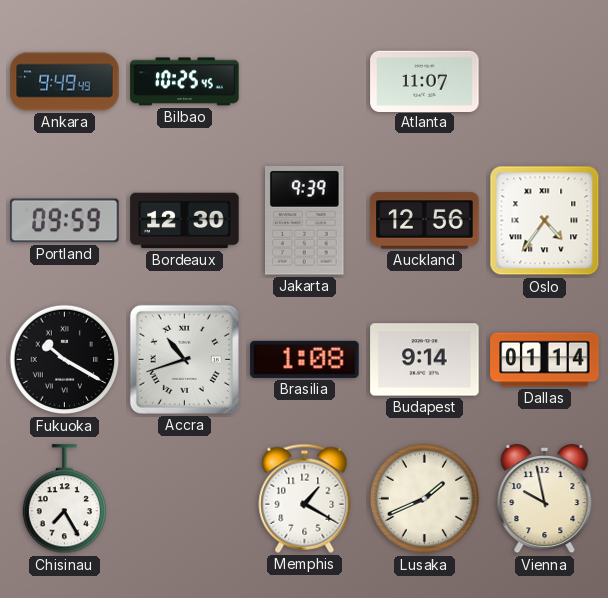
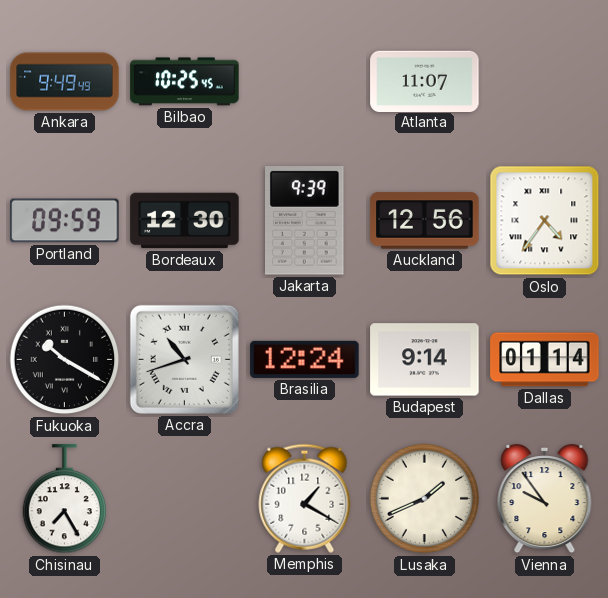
Brasilia: 1:08 -> 12:24
Vienna: 9:58 -> 9:54
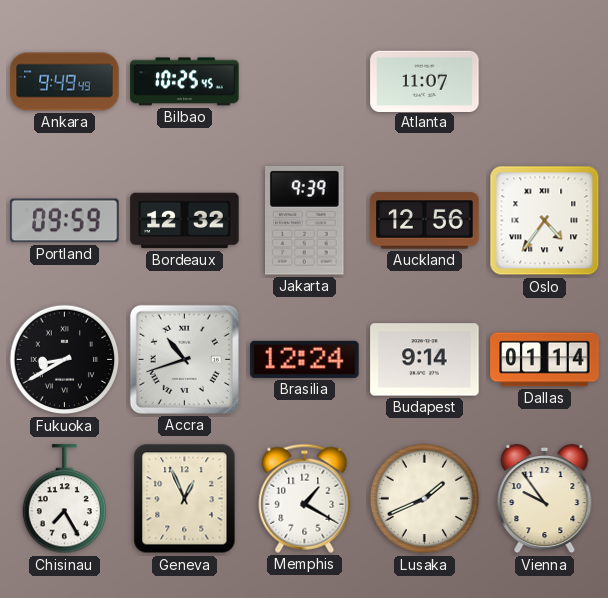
Bordeaux: 12:30 -> 12:32
Fukuoka: 10:20 -> 8:40
Geneva: none -> 12:56
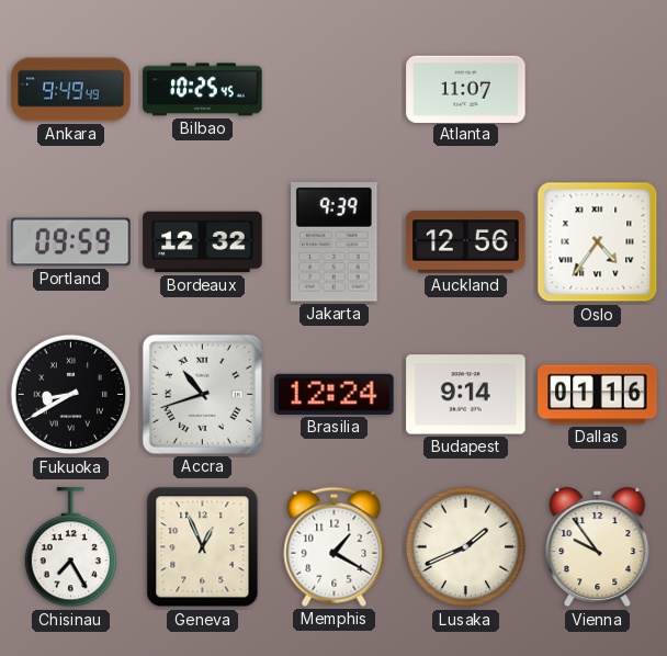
Dallas: 01:14 -> 01:16
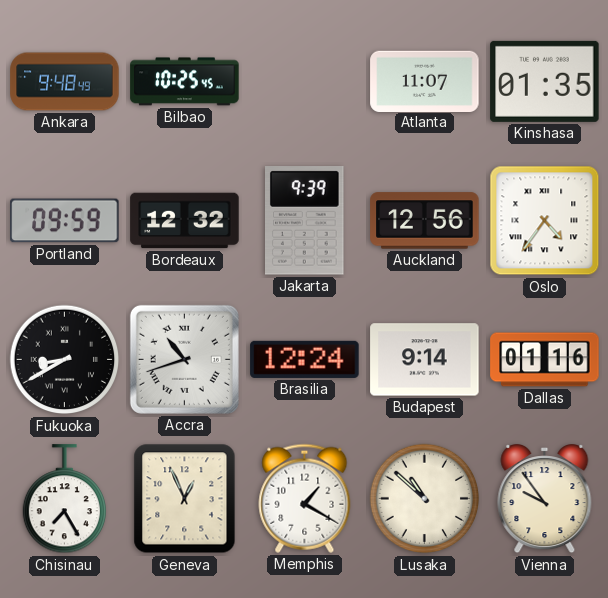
Ankara: 9:49 -> 9:48
Kinshasa: none -> 01:35
Lusaka: 1:41 -> 10:52
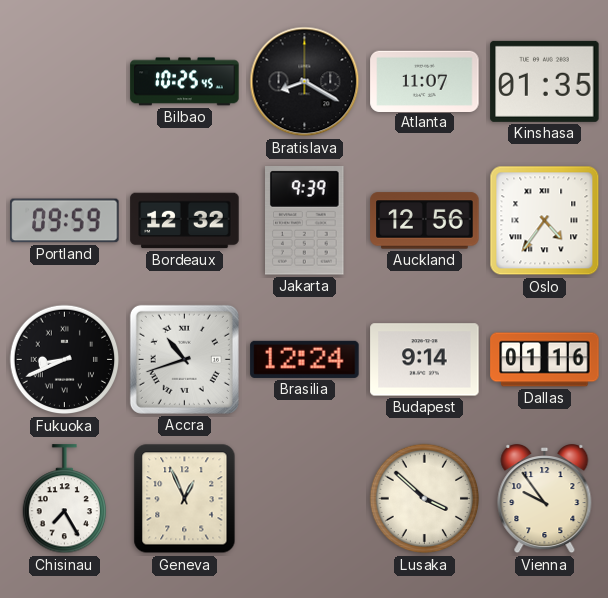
Ankara: 9:48 -> none
Bratislava: none -> 8:20
Fukuoka: 8:40 -> 8:41
Memphis: 1:20 -> none
Lusaka: 10:52 -> 3:52
